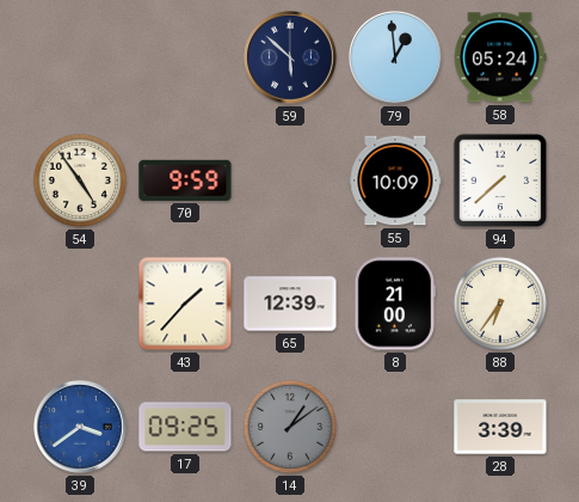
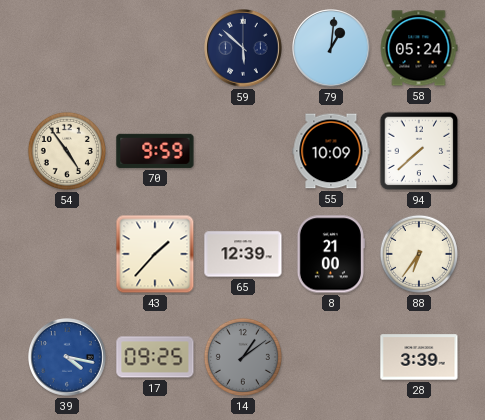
79: 12:59 -> 1:01
39: 3:39 -> 4:17
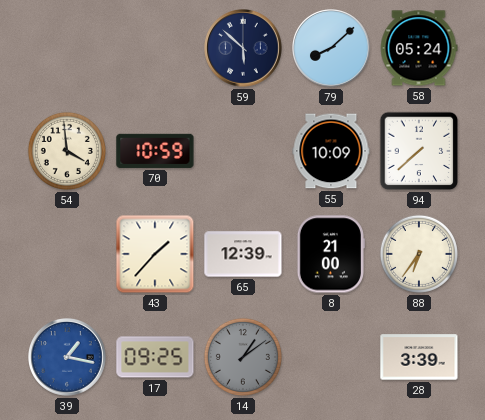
79: 1:01 -> 8:08
54: 4:54 -> 3:59
70: 9:59 -> 10:59
39: 4:17 -> 1:17
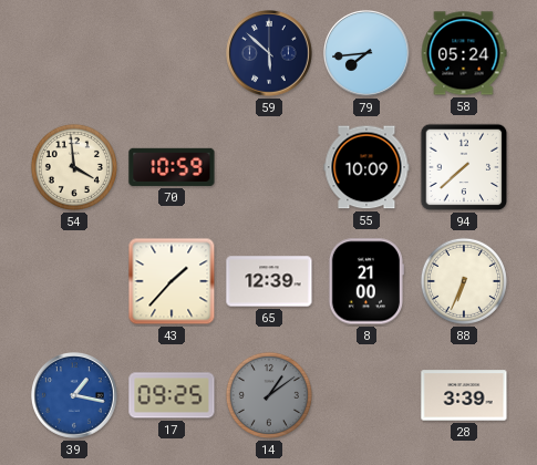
79: 8:08 -> 7:44
88: 6:36 -> 6:34
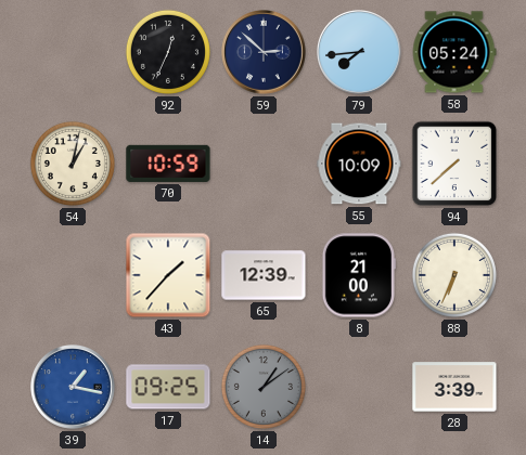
92: none -> 12:34
59: 5:52 -> 2:52
54: 3:59 -> 1:02
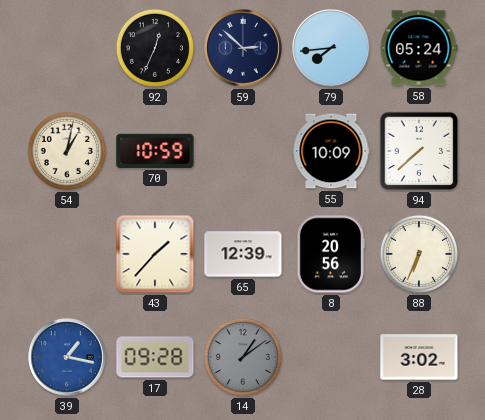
8: 21:00 -> 20:56
17: 09:25 -> 09:28
28: 3:39 -> 3:02
